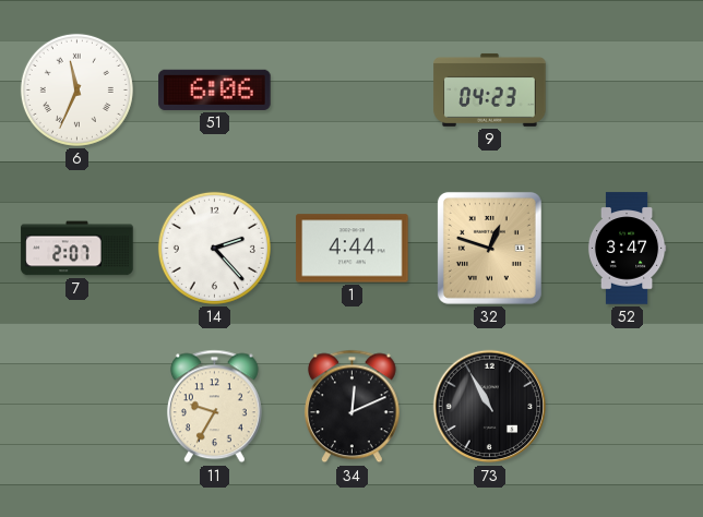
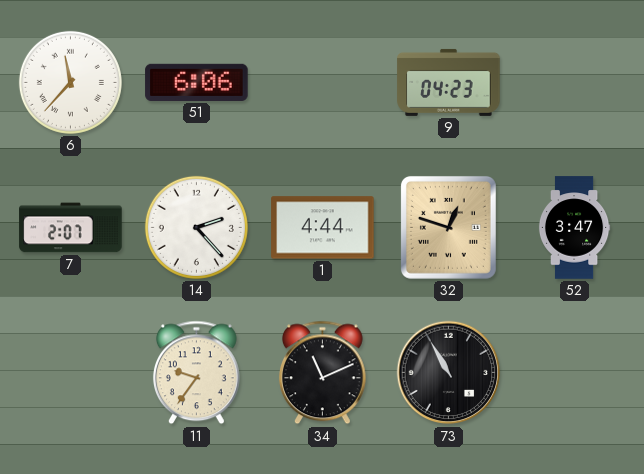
6: 11:34 -> 11:37
11: 9:35 -> 9:36
34: 12:11 -> 11:11
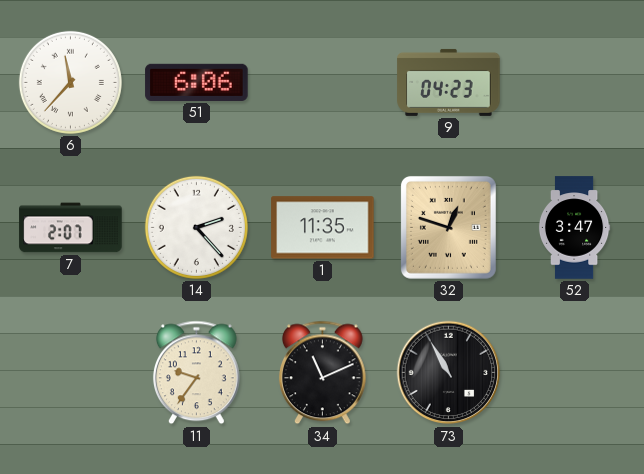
1: 4:44 -> 11:35
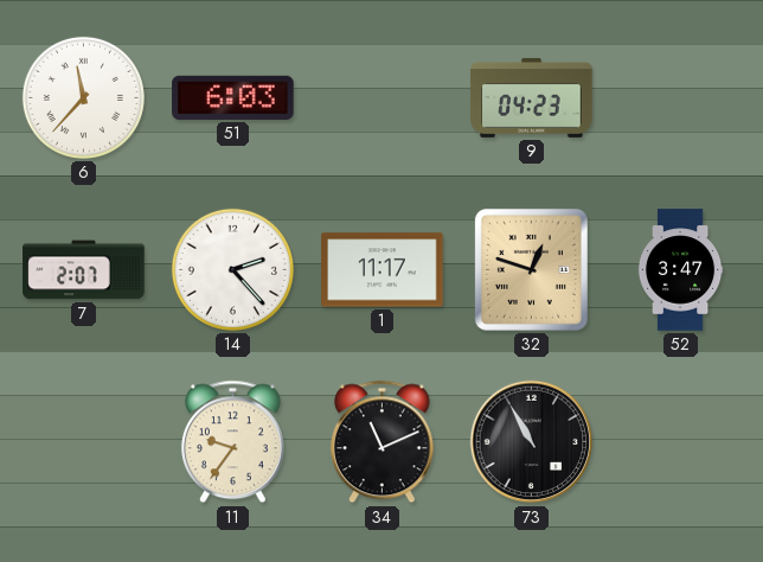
51: 6:06 -> 6:03
1: 11:35 -> 11:17
